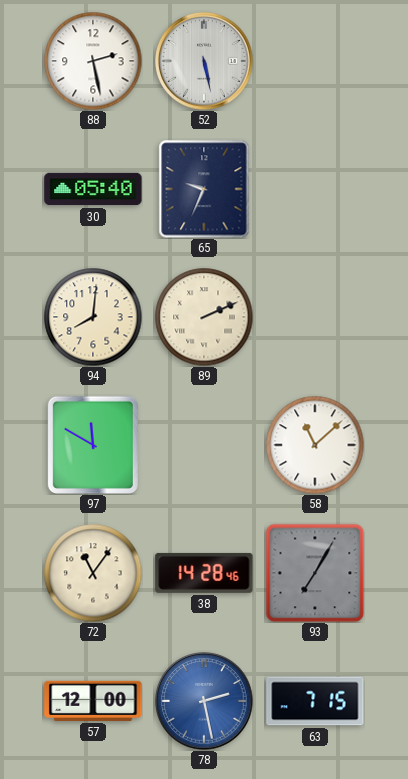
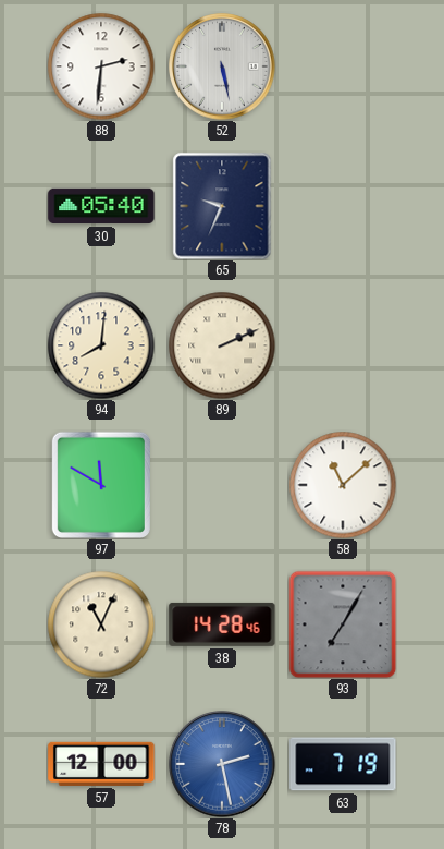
88: 2:28 -> 2:31
72: 11:06 -> 11:04
63: 7:15 -> 7:19
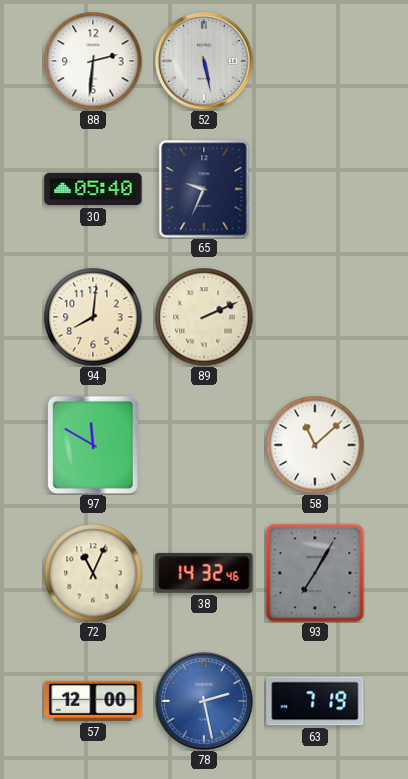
38: 14:28 -> 14:32
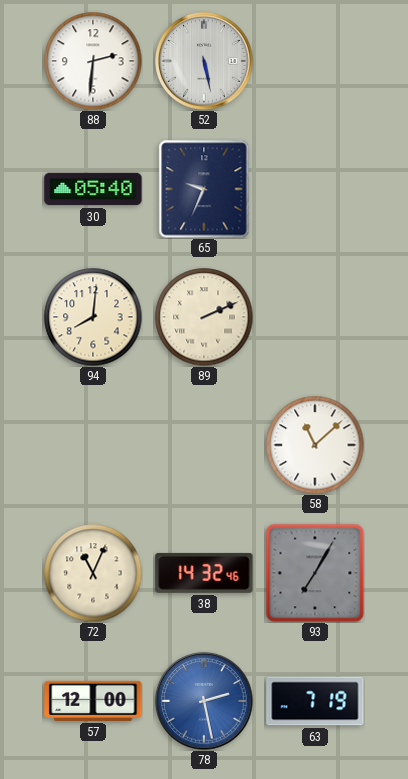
97: 11:50 -> none
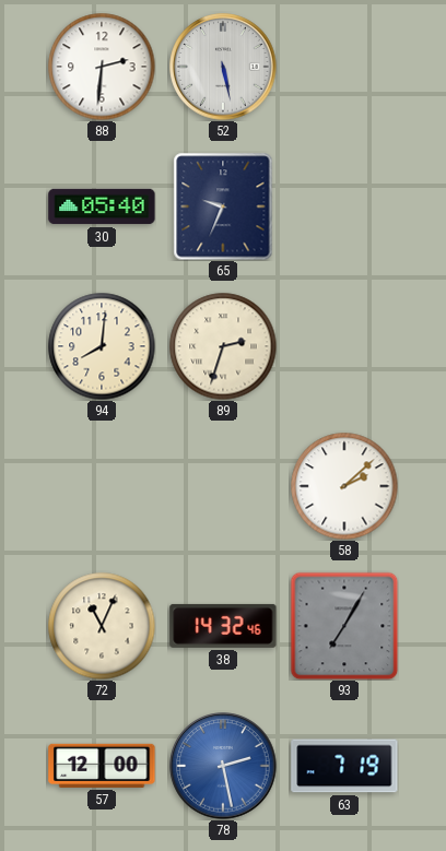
89: 2:11 -> 2:33
58: 11:08 -> 2:08
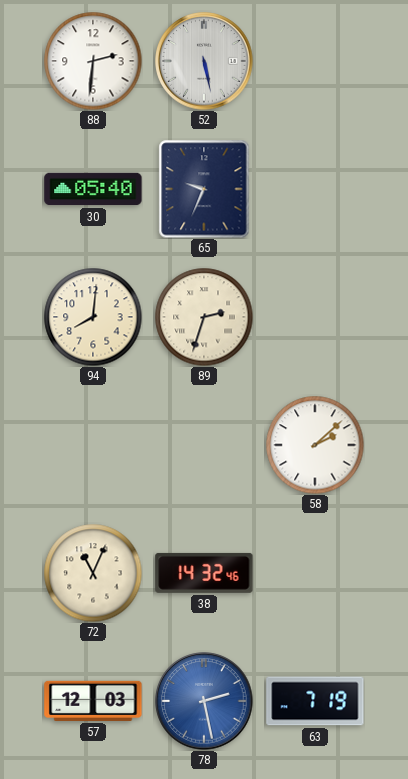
93: 7:05 -> none
57: 12:00 -> 12:03
